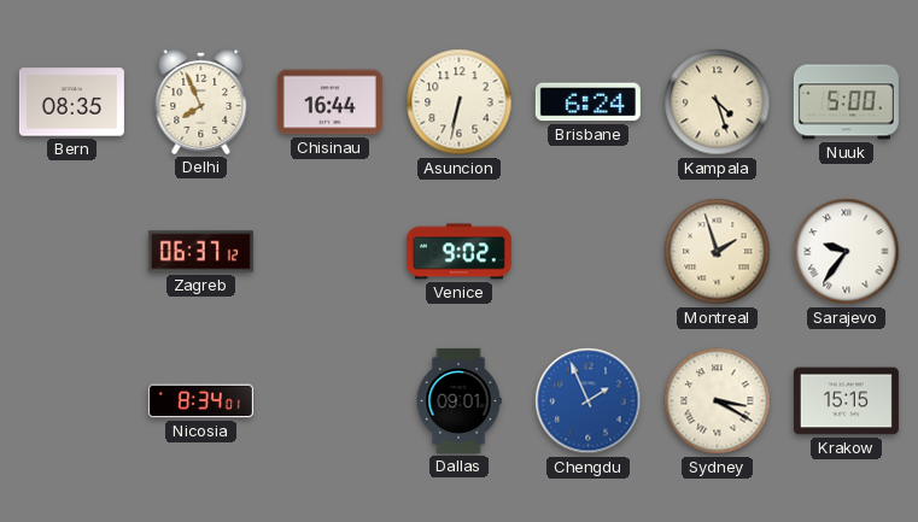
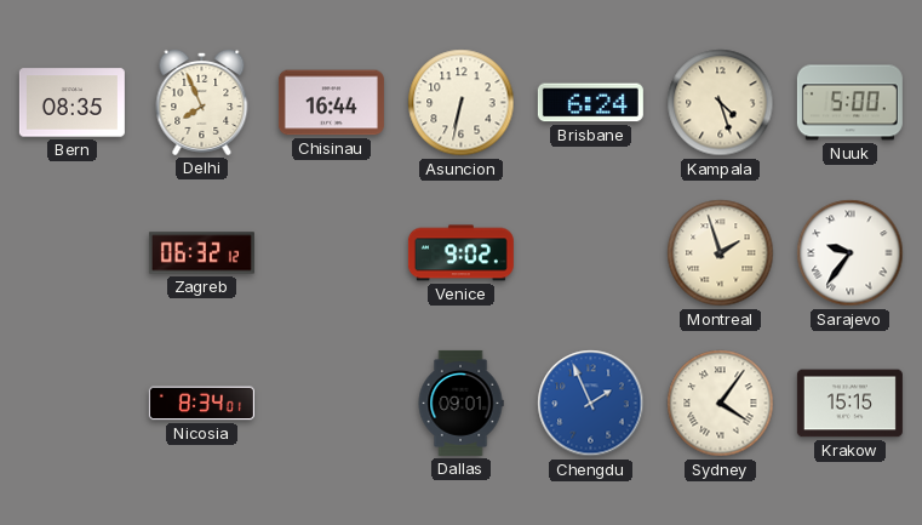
Zagreb: 06:37 -> 06:32
Sydney: 3:20 -> 4:06
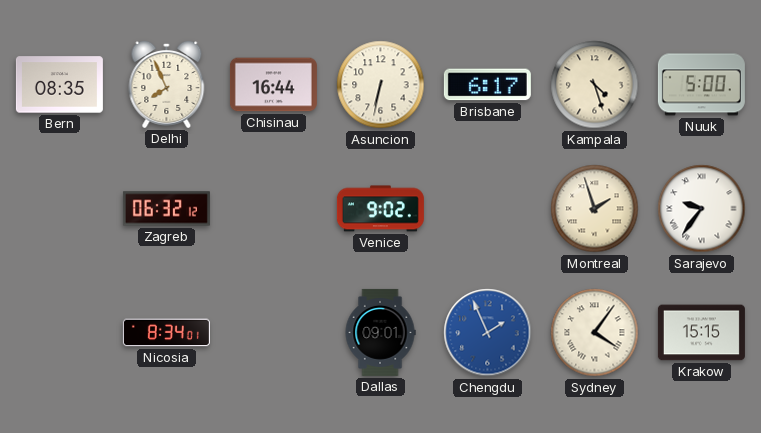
Brisbane: 6:24 -> 6:17
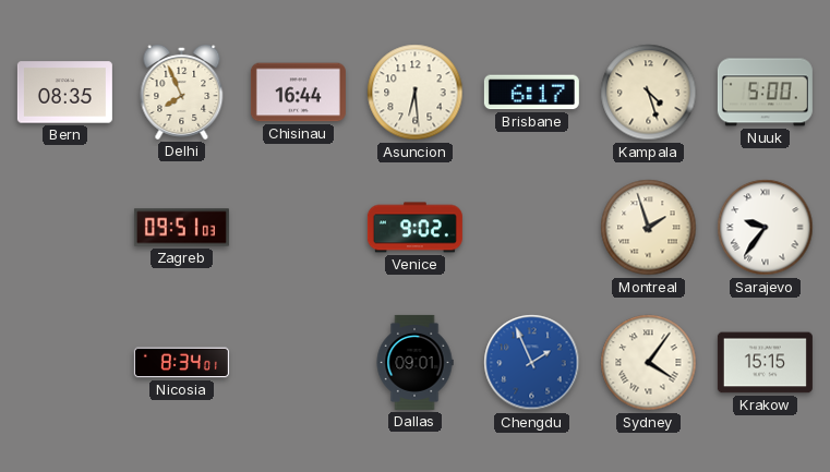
Asuncion: 6:32 -> 6:29
Zagreb: 06:32 -> 09:51
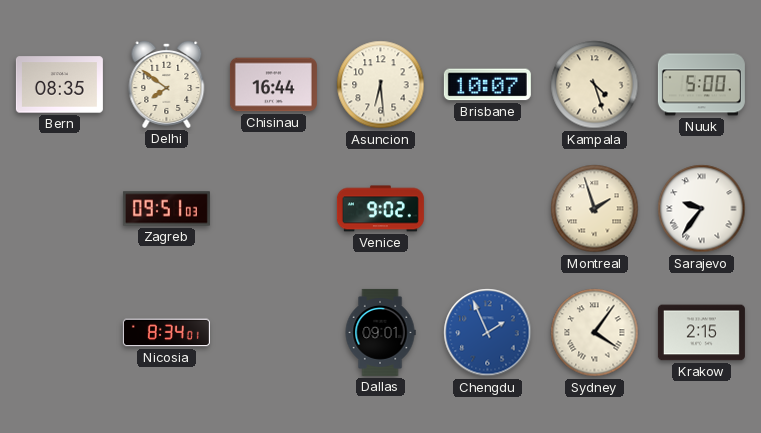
Delhi: 7:56 -> 7:51
Brisbane: 6:17 -> 10:07
Krakow: 15:15 -> 2:15
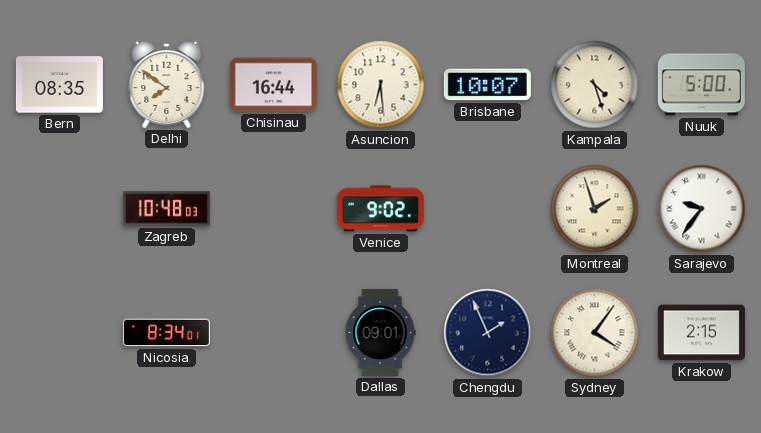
Zagreb: 09:51 -> 10:48
Chengdu dial: blue -> navy
